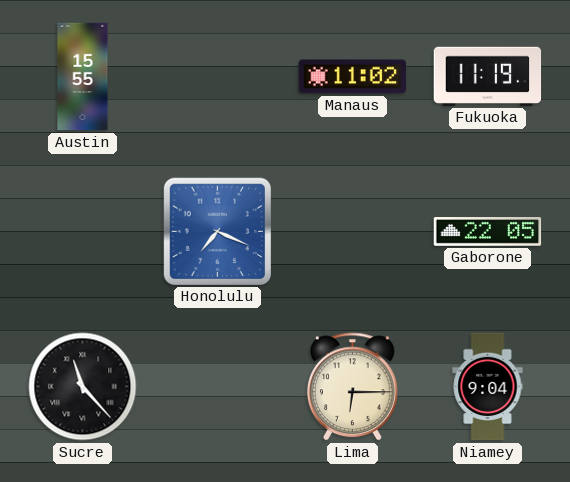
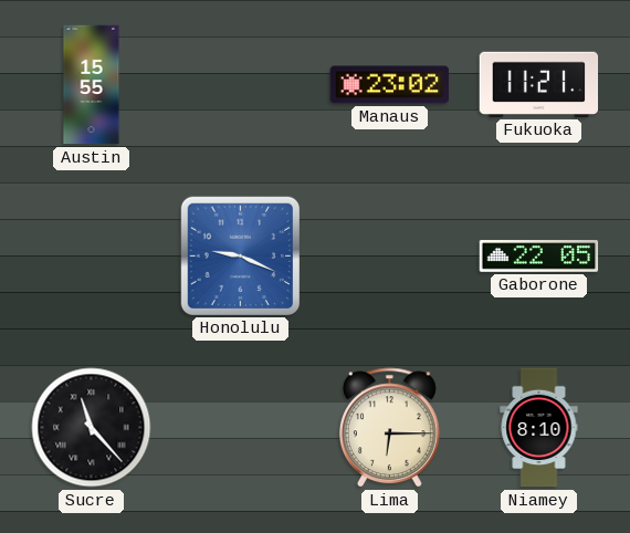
Manaus: 11:02 -> 23:02
Fukuoka: 11:19 -> 11:21
Honolulu: 7:19 -> 9:19
Niamey: 9:04 -> 8:10
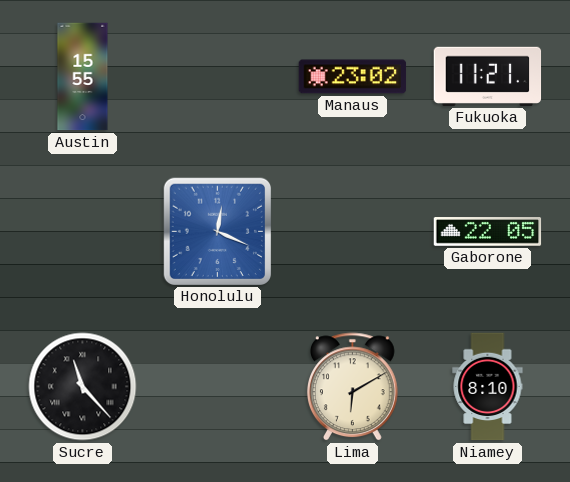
Honolulu: 9:19 -> 12:19
Lima: 6:15 -> 6:10
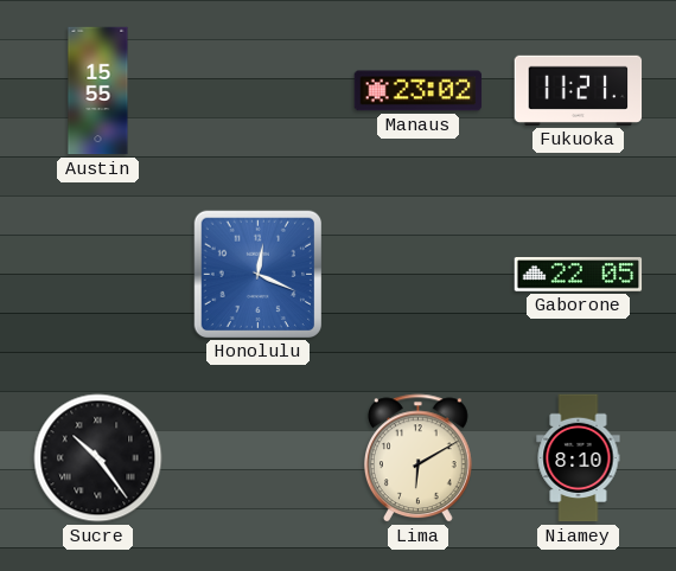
Sucre: 11:23 -> 10:24
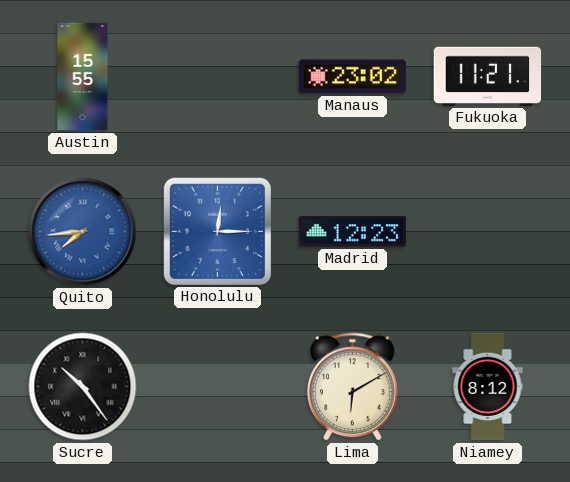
Quito: none -> 7:44
Honolulu: 12:19 -> 12:15
Madrid: none -> 12:23
Gaborone: 22:05 -> none
Niamey: 8:10 -> 8:12
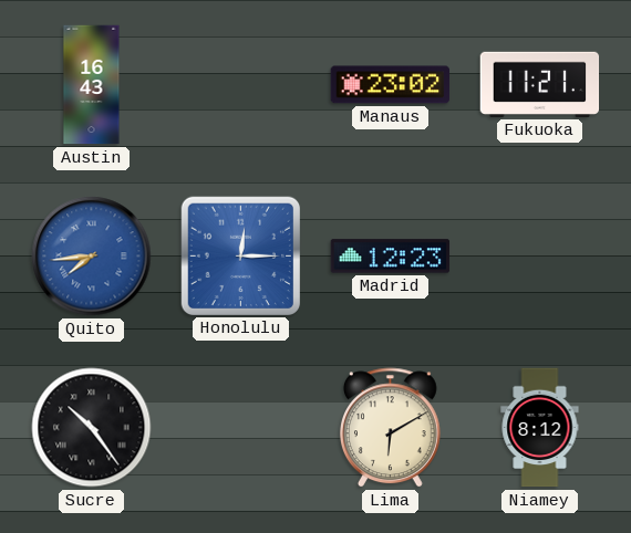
Austin: 15:55 -> 16:43
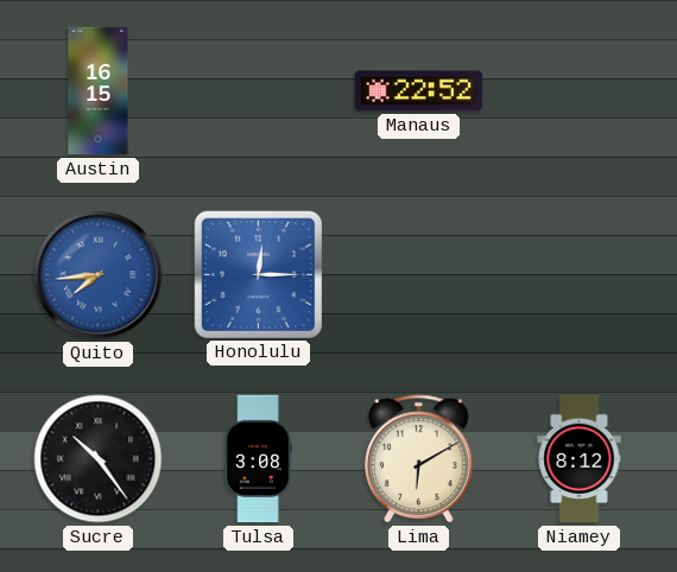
Austin: 16:43 -> 16:15
Manaus: 23:02 -> 22:52
Fukuoka: 11:21 -> none
Madrid: 12:23 -> none
Tulsa: none -> 3:08
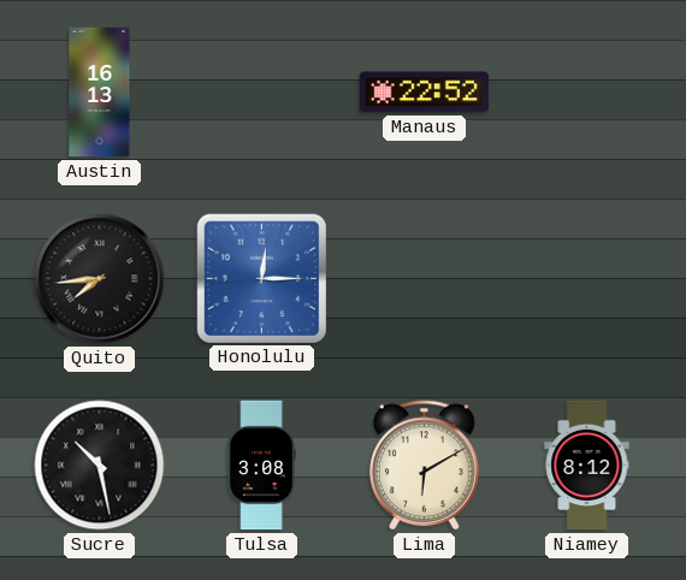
Austin: 16:15 -> 16:13
Quito dial: blue -> black
Sucre: 10:24 -> 10:28
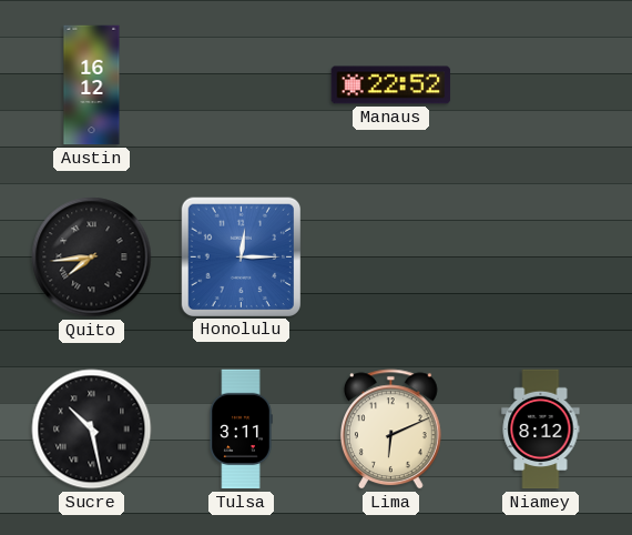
Austin: 16:13 -> 16:12
Tulsa: 3:08 -> 3:11
Lima: 6:10 -> 6:11
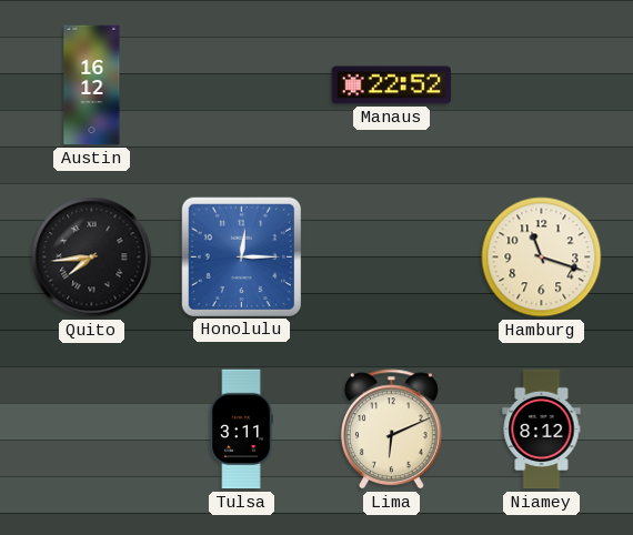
Hamburg: none -> 11:18
Sucre: 10:28 -> none
